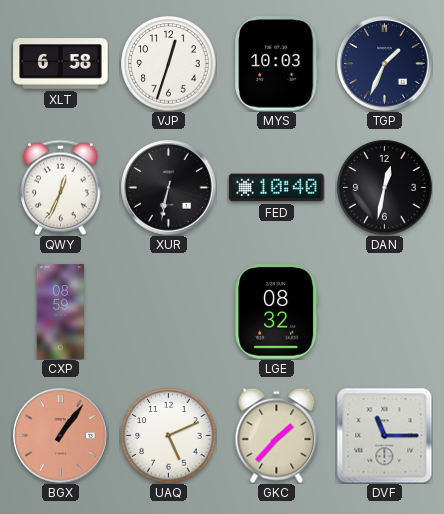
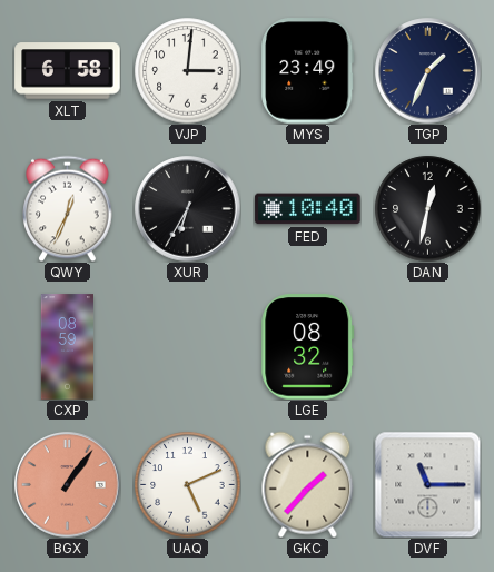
VJP: 12:33 -> 3:01
MYS: 10:03 -> 23:49
XUR: 6:32 -> 6:35
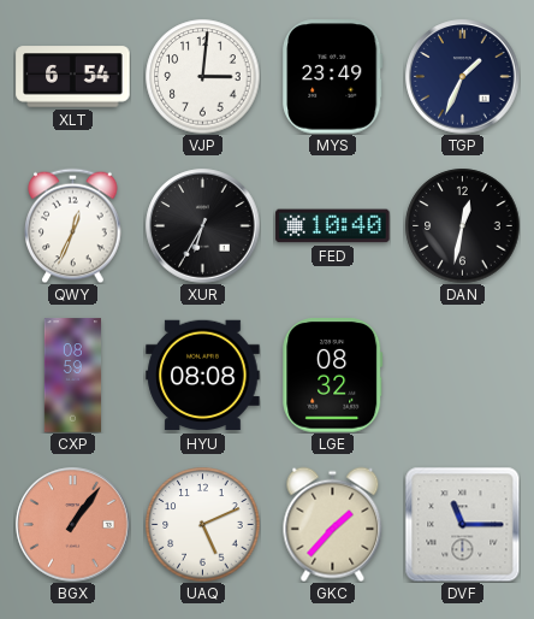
XLT: 6:58 -> 6:54
HYU: none -> 08:08
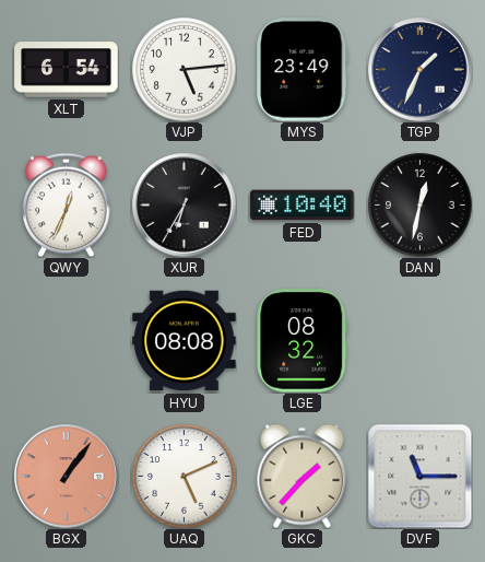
VJP: 3:01 -> 5:14
CXP: 08:59 -> none
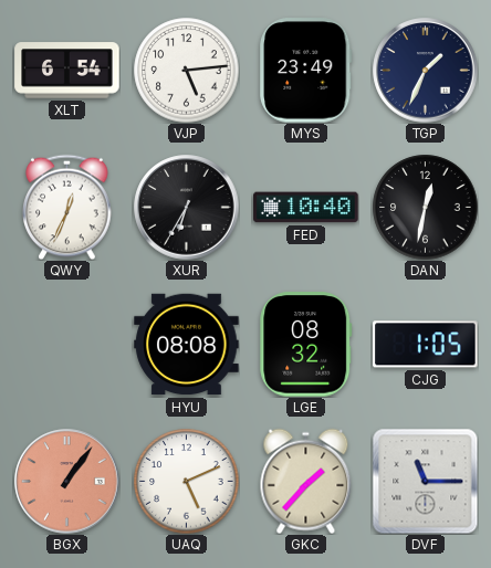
CJG: none -> 1:05
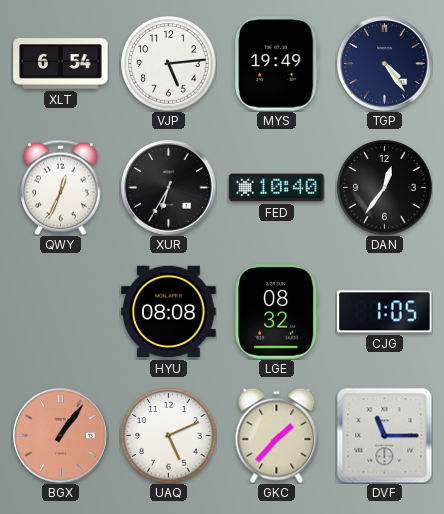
MYS: 23:49 -> 19:49
TGP: 1:34 -> 4:24
DAN: 12:32 -> 12:36
